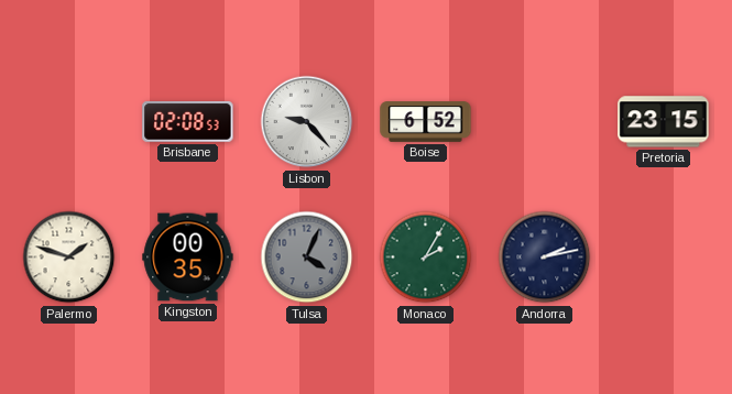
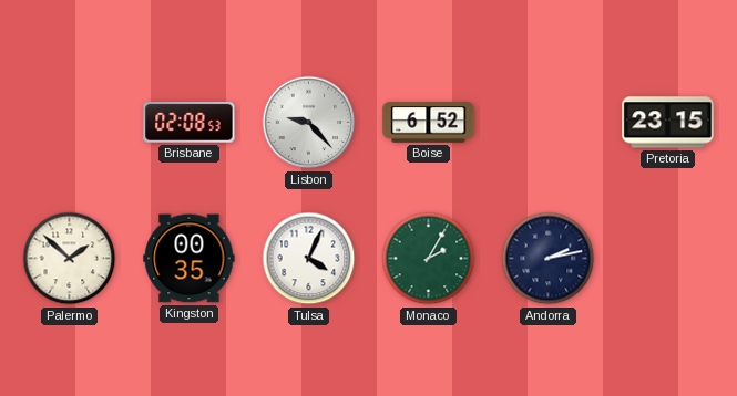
Palermo: 1:48 -> 1:52
Tulsa dial: grey -> white
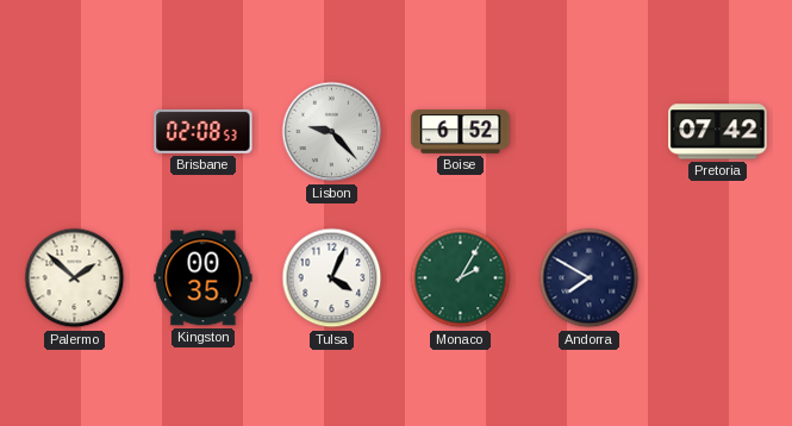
Pretoria: 23:15 -> 07:42
Andorra: 2:13 -> 7:50
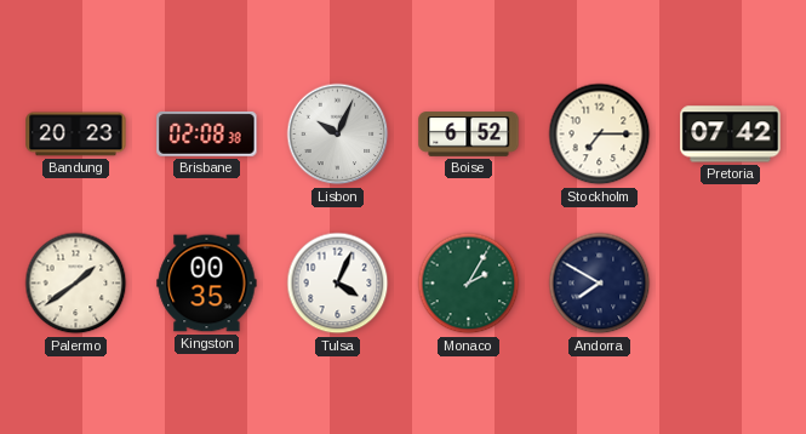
Bandung: none -> 20:23
Brisbane: 02:08:53 -> 02:08:38
Lisbon: 9:23 -> 10:04
Stockholm: none -> 7:15
Palermo: 1:52 -> 1:39
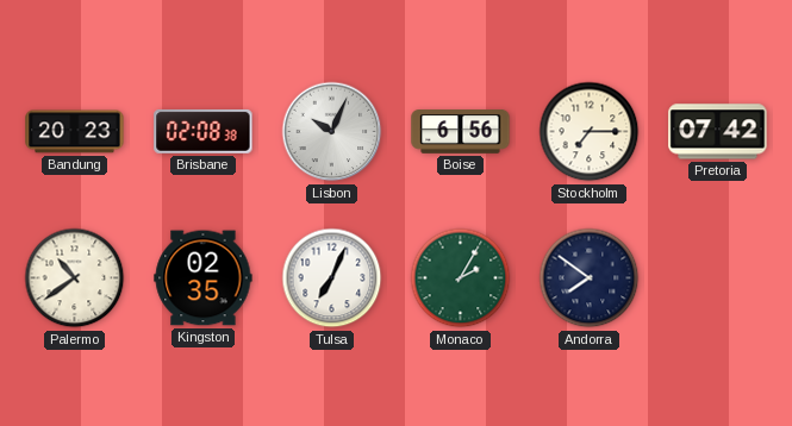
Boise: 6:52 -> 6:56
Palermo: 1:39 -> 10:39
Kingston: 00:35 -> 02:35
Tulsa: 4:04 -> 7:04
Andorra: 7:50 -> 7:51
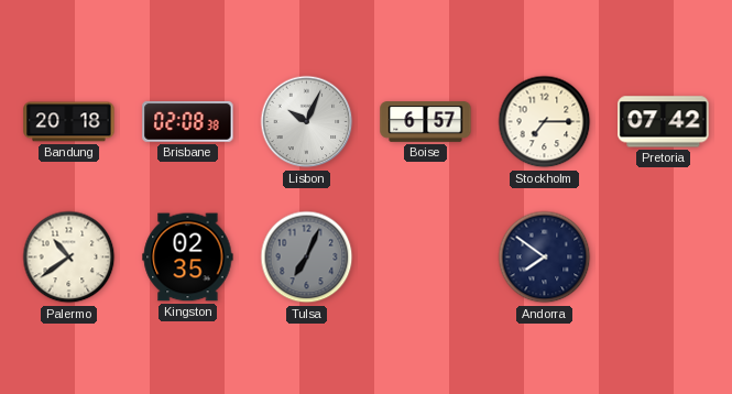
Bandung: 20:23 -> 20:18
Boise: 6:56 -> 6:57
Tulsa dial: white -> grey
Monaco: 2:05 -> none
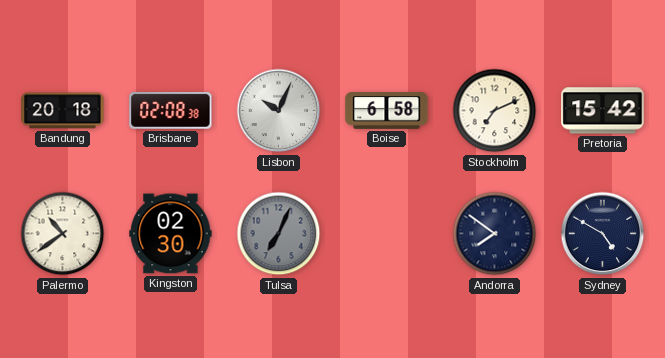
Boise: 6:57 -> 6:58
Stockholm: 7:15 -> 7:11
Pretoria: 07:42 -> 15:42
Kingston: 02:35 -> 02:30
Sydney: none -> 4:50
